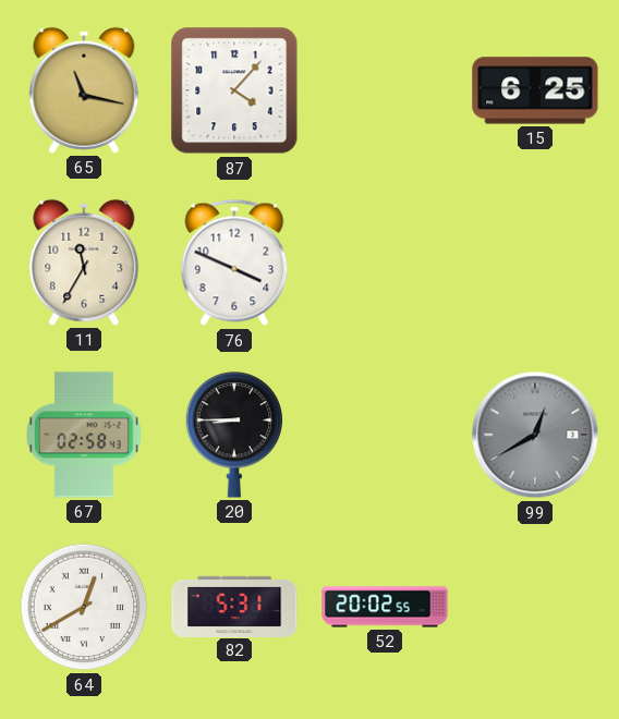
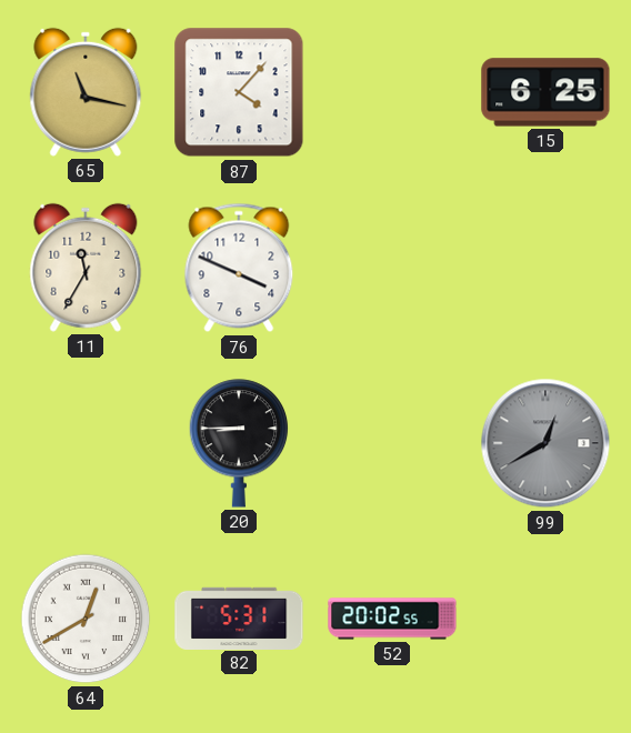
67: 02:58 -> none
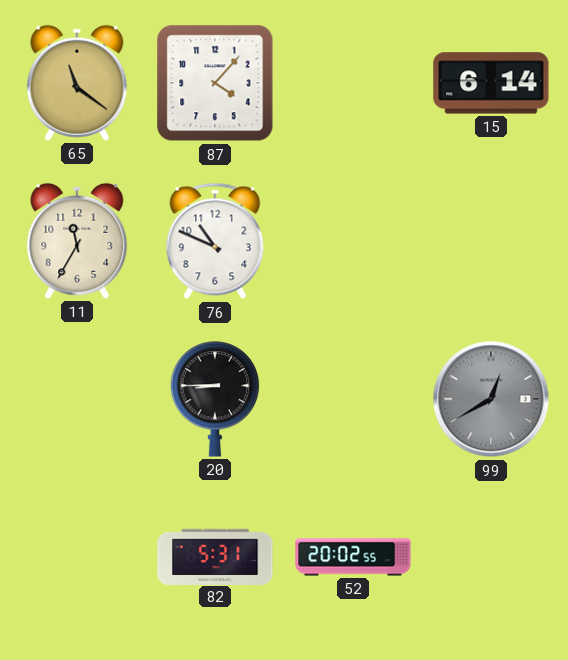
65: 11:17 -> 11:21
15: 6:25 -> 6:14
76: 3:49 -> 10:49
64: 12:40 -> none
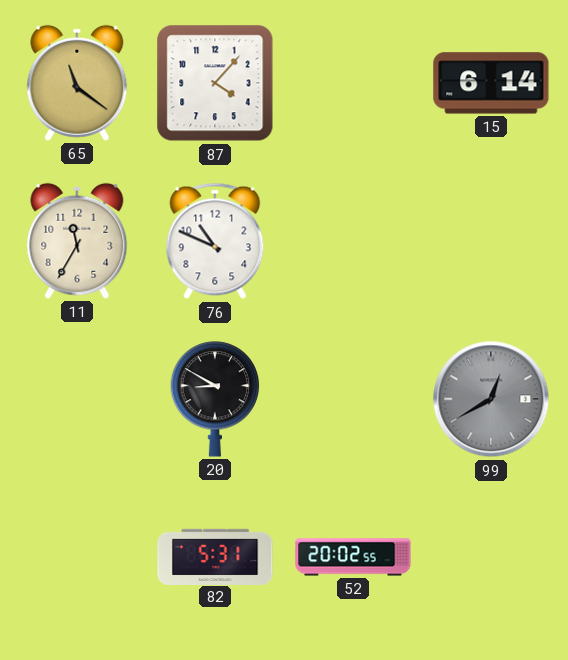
20: 8:45 -> 8:50
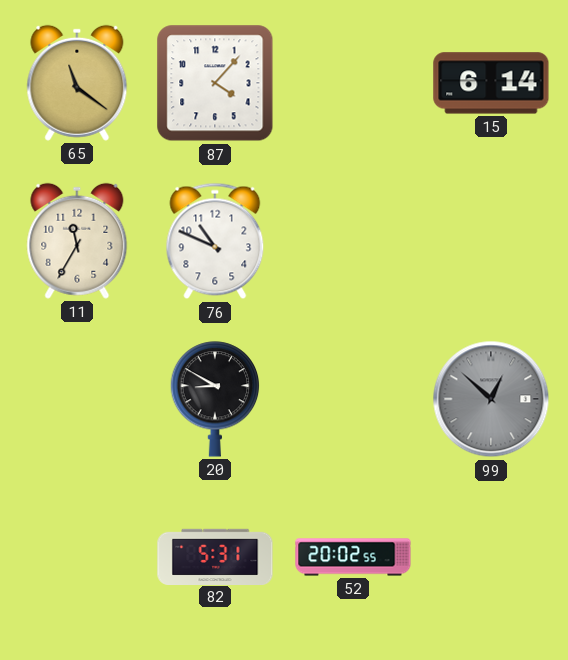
99: 12:40 -> 12:52
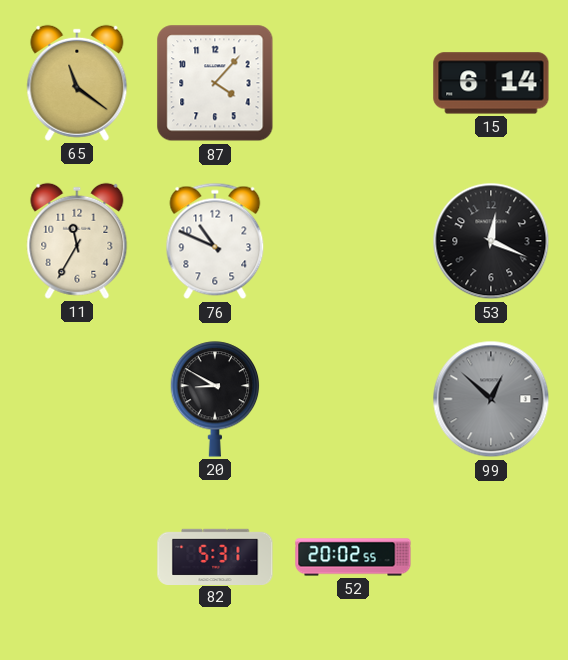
53: none -> 12:19
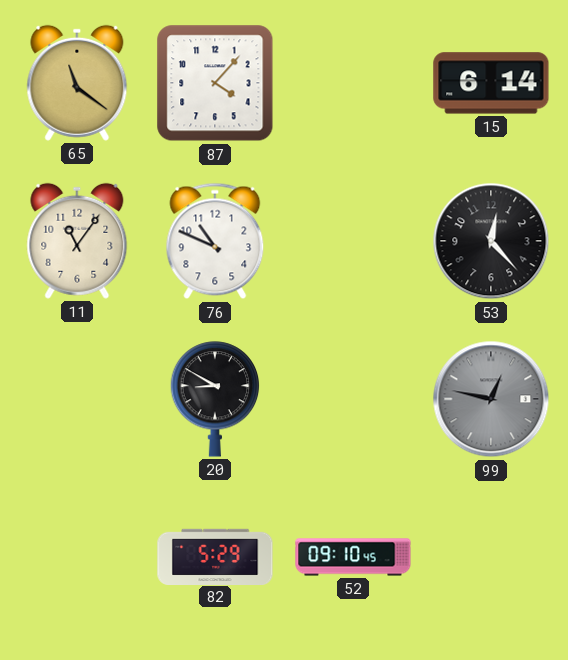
11: 11:35 -> 11:06
53: 12:19 -> 12:23
99: 12:52 -> 12:47
82: 5:31 -> 5:29
52: 20:02 -> 09:10
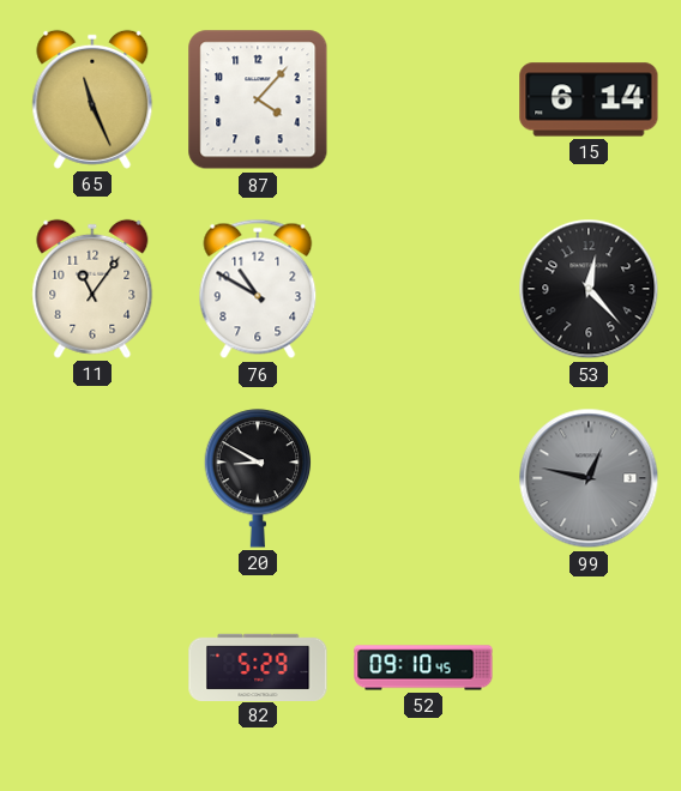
65: 11:21 -> 11:26
76: 10:49 -> 10:50
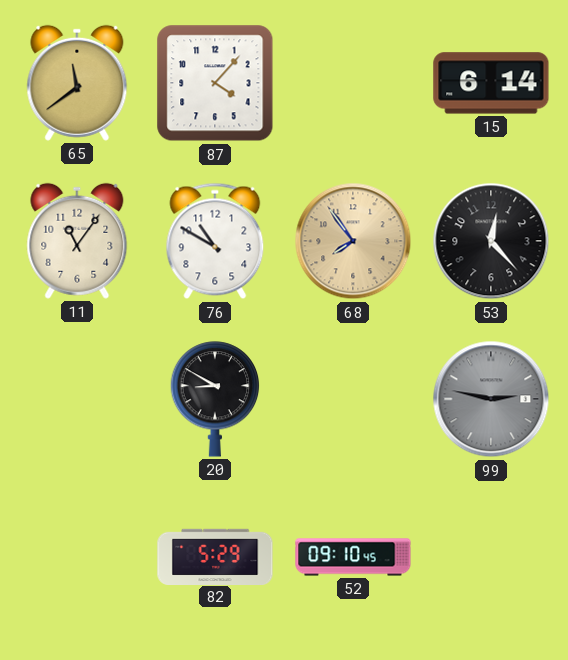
65: 11:26 -> 11:39
68: none -> 7:54
99: 12:47 -> 2:47
